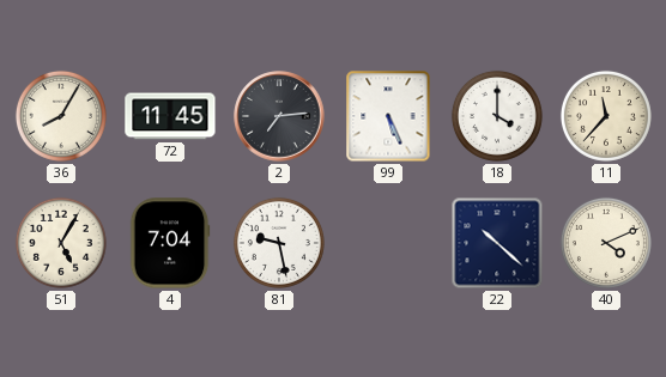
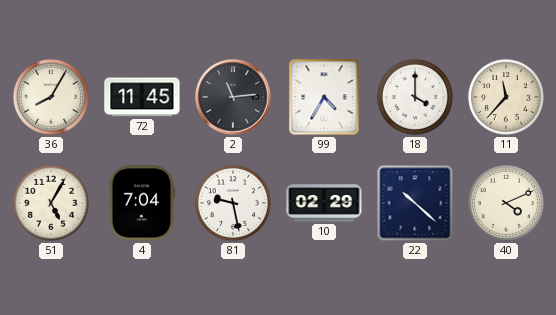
2: 7:14 -> 11:14
99: 5:26 -> 4:35
10: none -> 02:29
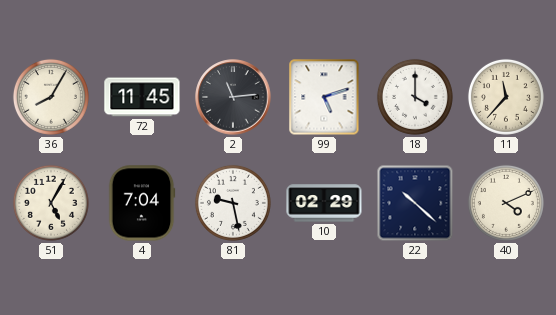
99: 4:35 -> 5:12
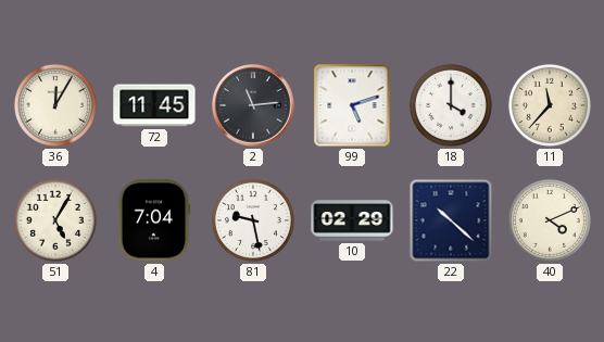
36: 8:05 -> 12:05
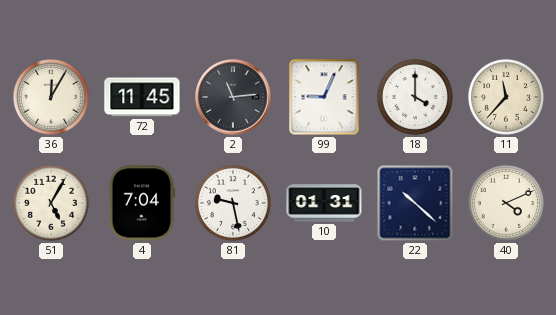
99: 5:12 -> 9:04
10: 02:29 -> 01:31
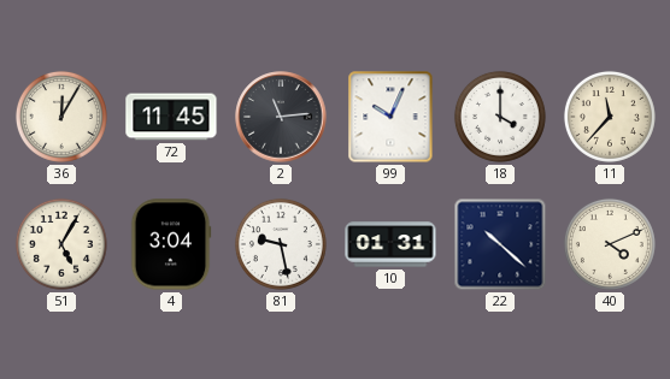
99: 9:04 -> 10:04
4: 7:04 -> 3:04
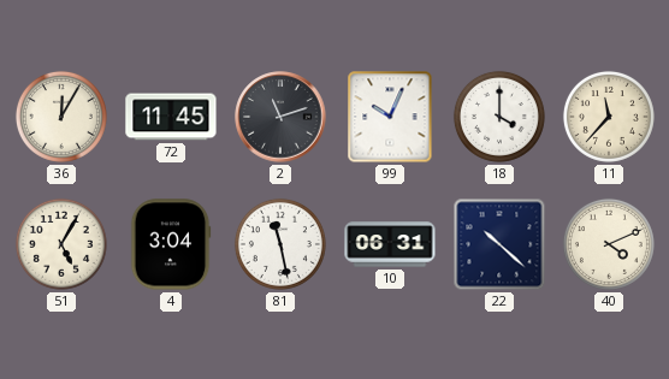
2: 11:14 -> 11:12
81: 9:28 -> 11:28
10: 01:31 -> 06:31
